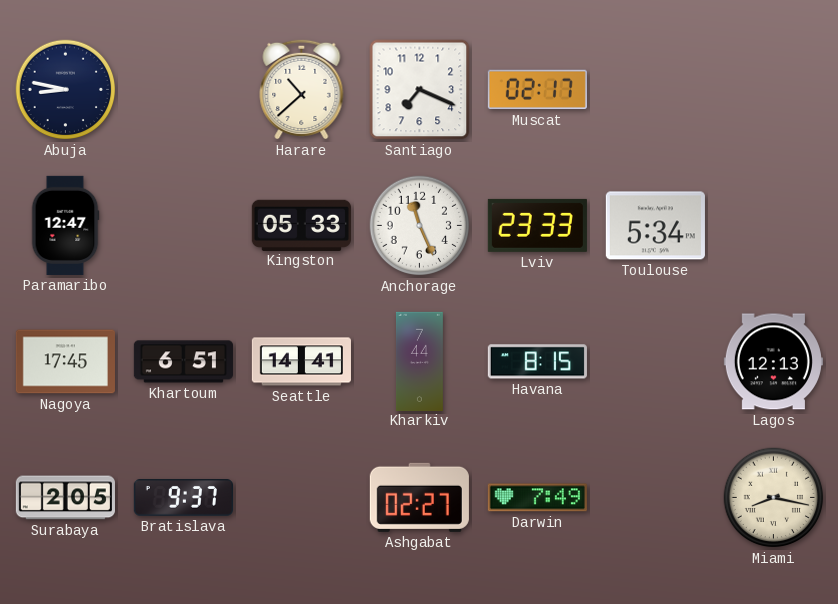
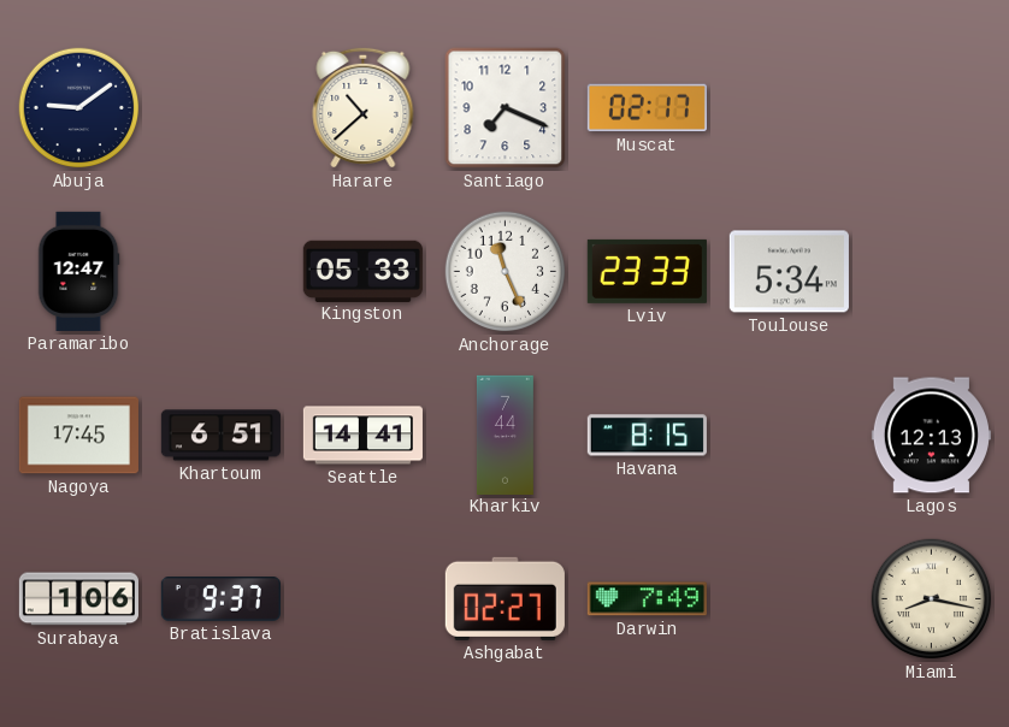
Abuja: 8:47 -> 9:09
Surabaya: 2:05 -> 1:06
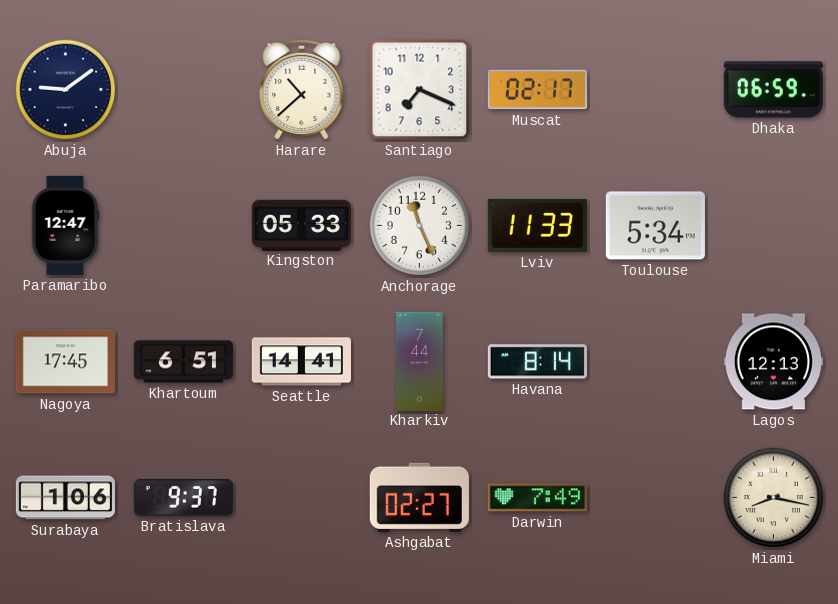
Dhaka: none -> 06:59
Lviv: 23:33 -> 11:33
Havana: 8:15 -> 8:14
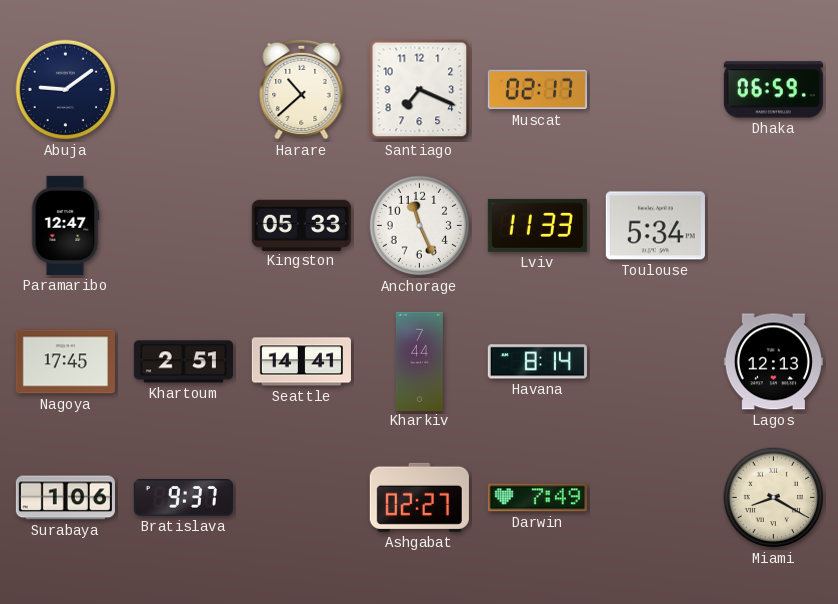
Khartoum: 6:51 -> 2:51
Miami: 8:17 -> 8:20
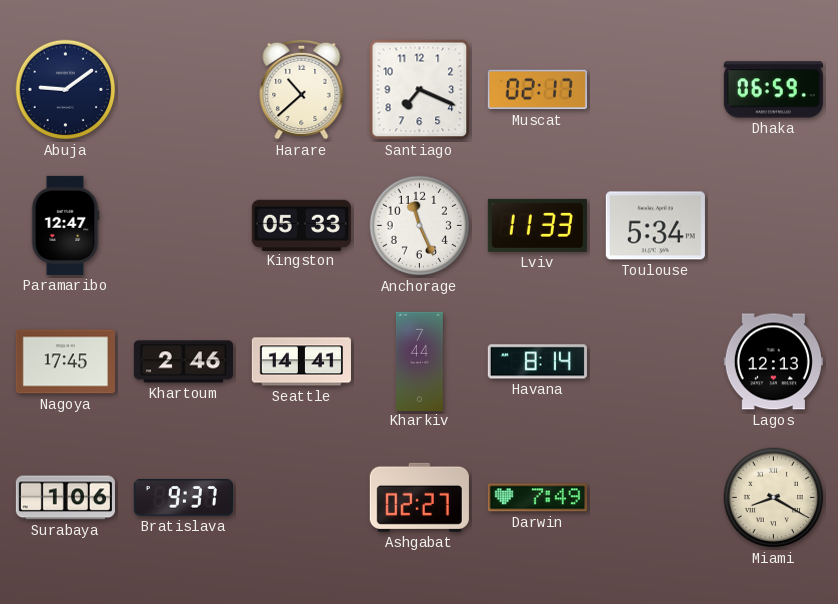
Khartoum: 2:51 -> 2:46
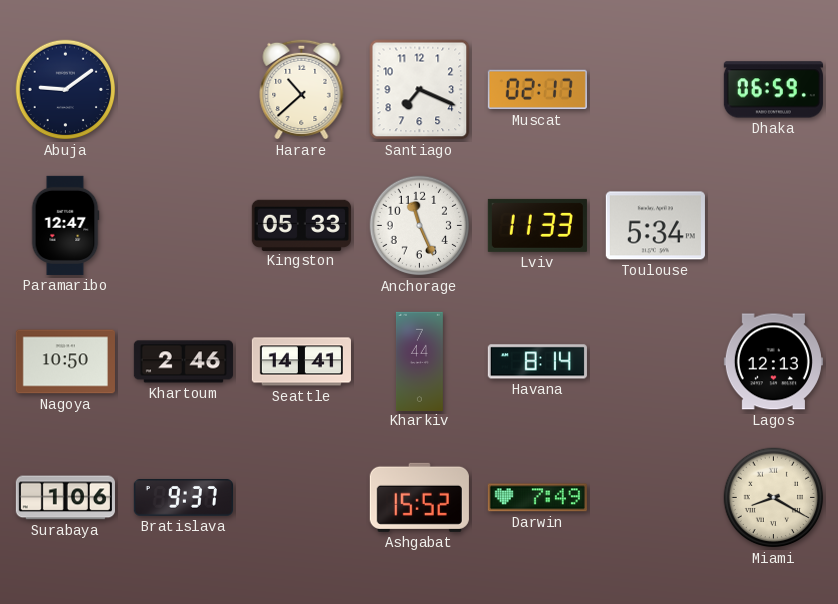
Nagoya: 17:45 -> 10:50
Ashgabat: 02:27 -> 15:52
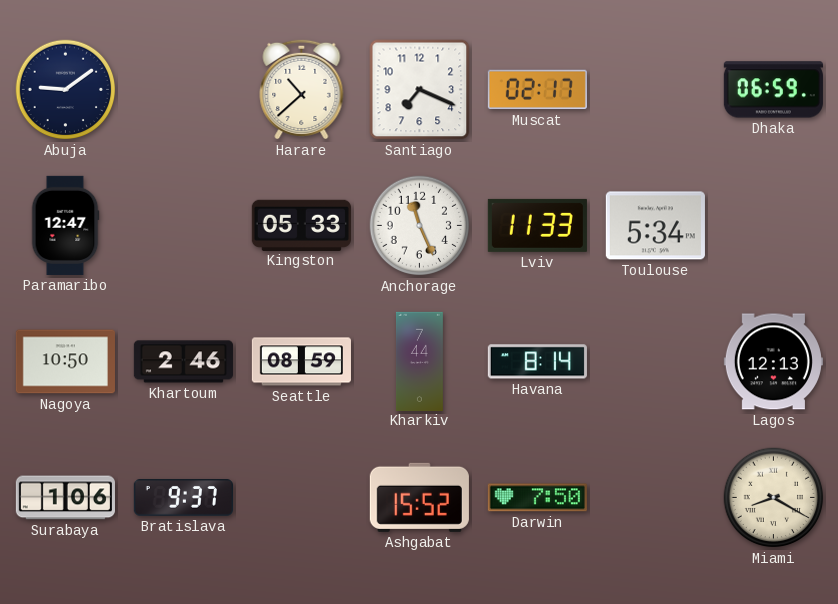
Seattle: 14:41 -> 08:59
Darwin: 7:49 -> 7:50
